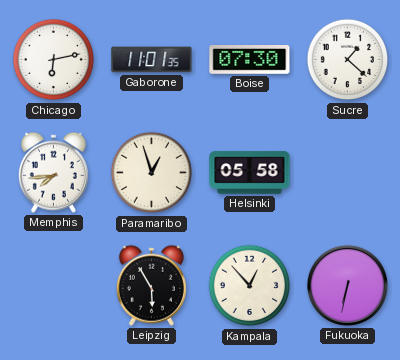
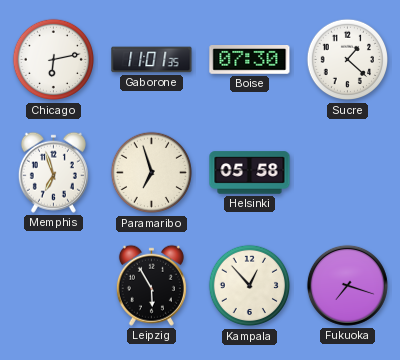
Memphis: 7:44 -> 6:57
Paramaribo: 12:57 -> 6:57
Fukuoka: 6:32 -> 7:18
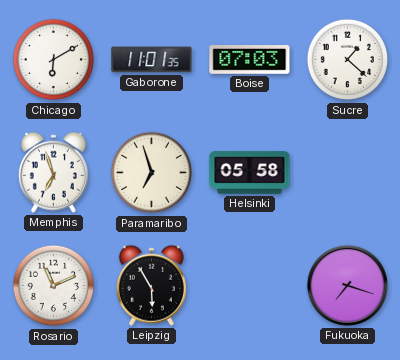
Chicago: 6:13 -> 6:10
Boise: 07:30 -> 07:03
Rosario: none -> 11:11
Kampala: 12:53 -> none
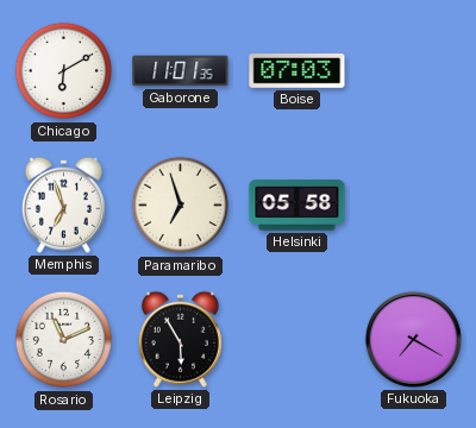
Sucre: 1:22 -> none
Fukuoka: 7:18 -> 7:20
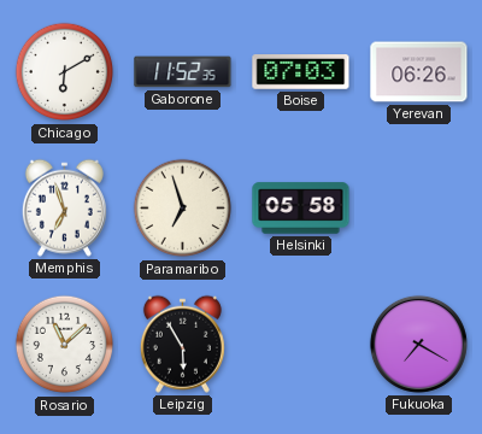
Gaborone: 11:01 -> 11:52
Yerevan: none -> 06:26
Rosario: 11:11 -> 11:08
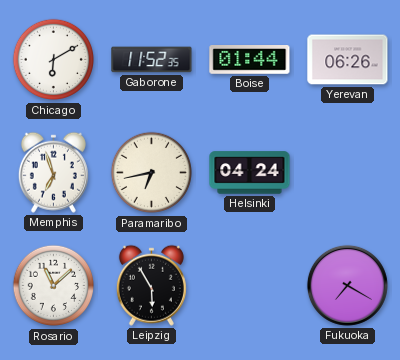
Boise: 07:03 -> 01:44
Paramaribo: 6:57 -> 6:43
Helsinki: 05:58 -> 04:24
